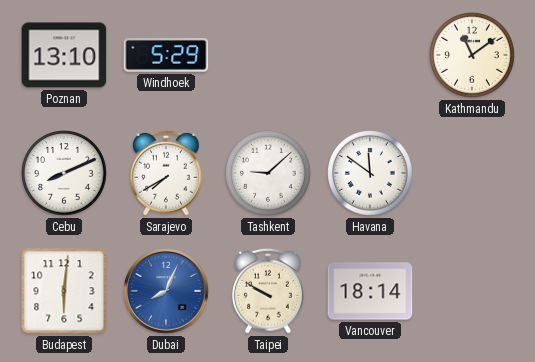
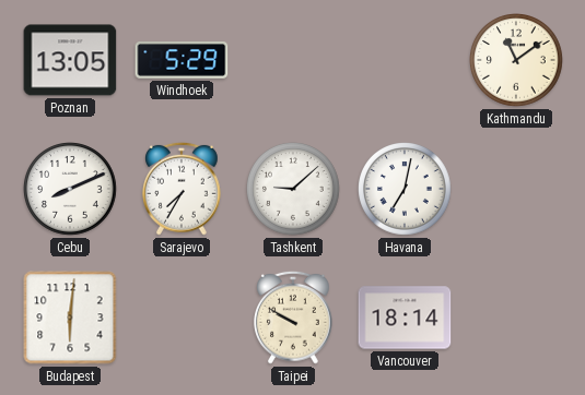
Poznan: 13:10 -> 13:05
Sarajevo: 7:40 -> 7:35
Havana: 11:51 -> 7:02
Dubai: 8:04 -> none
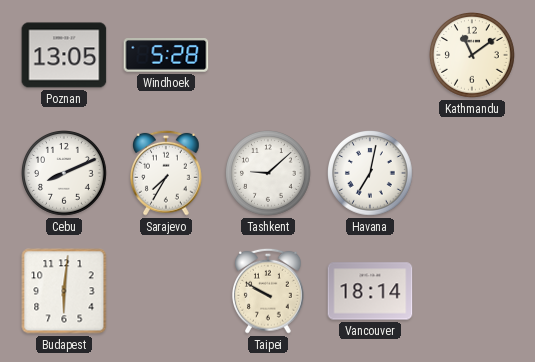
Windhoek: 5:29 -> 5:28
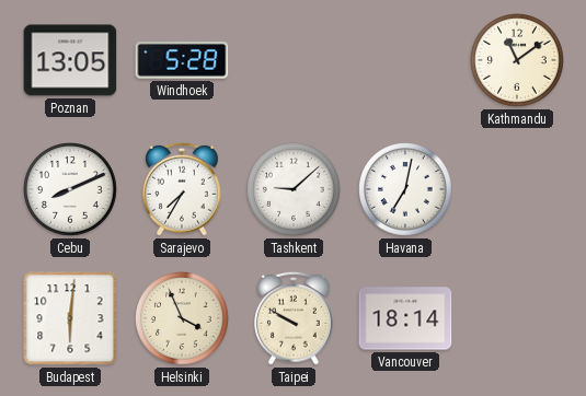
Helsinki: none -> 3:56
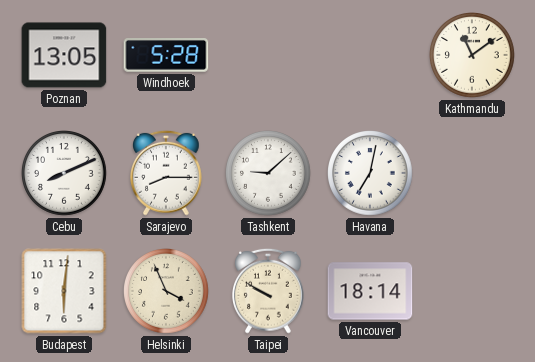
Sarajevo: 7:35 -> 8:15
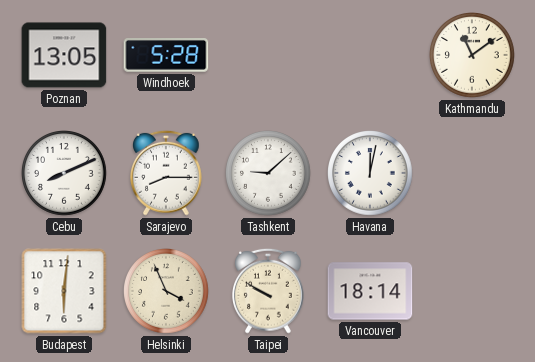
Havana: 7:02 -> 12:02
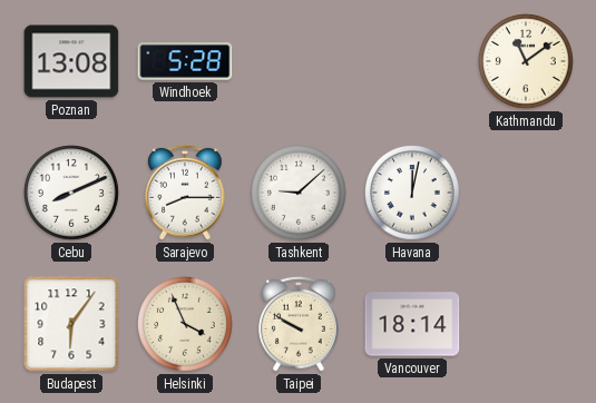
Poznan: 13:05 -> 13:08
Budapest: 6:01 -> 6:06
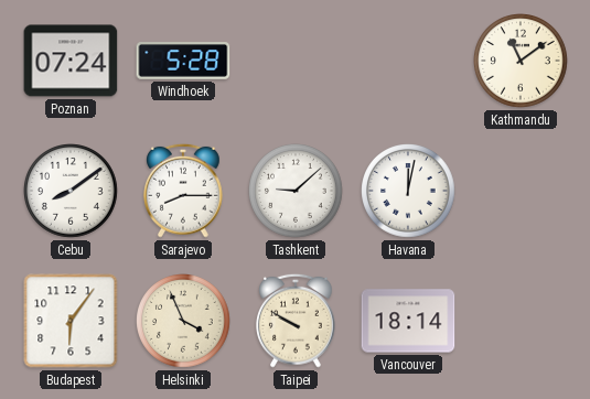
Poznan: 13:08 -> 07:24
Cebu: 8:11 -> 8:09
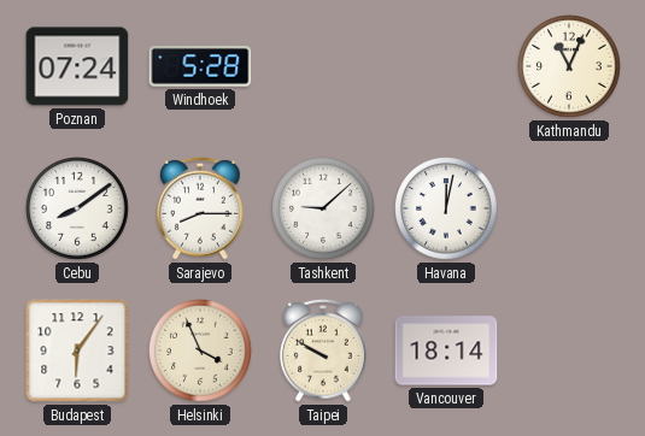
Kathmandu: 11:09 -> 11:04
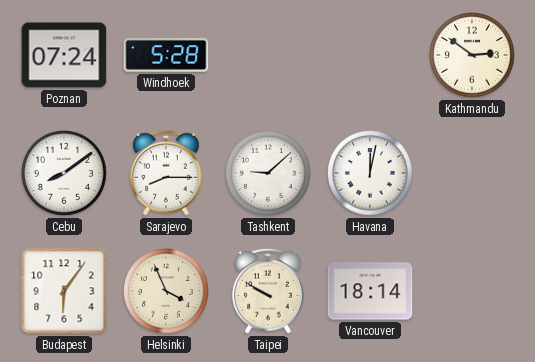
Kathmandu: 11:04 -> 2:51
